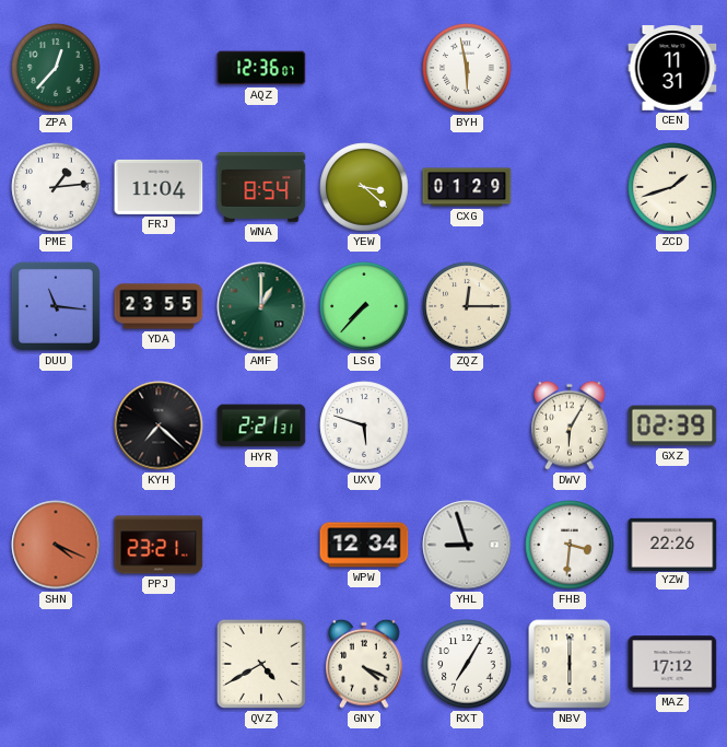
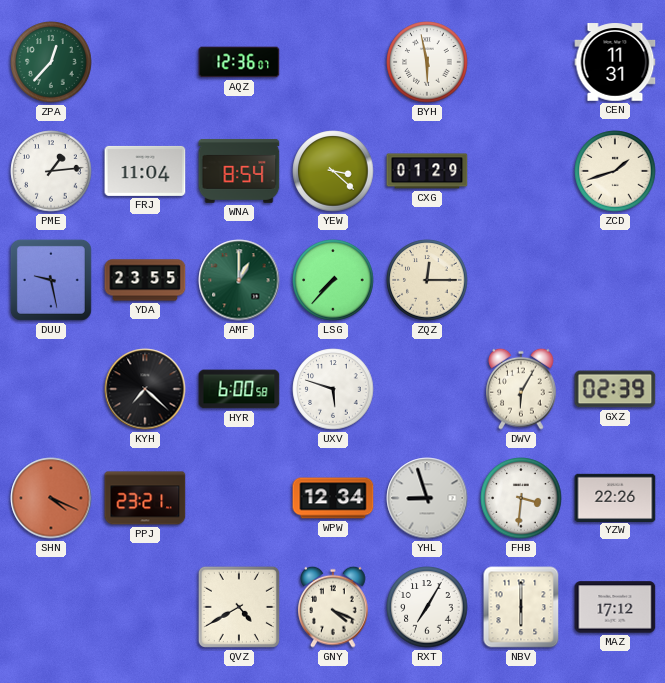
DUU: 11:16 -> 9:28
HYR: 2:21 -> 6:00
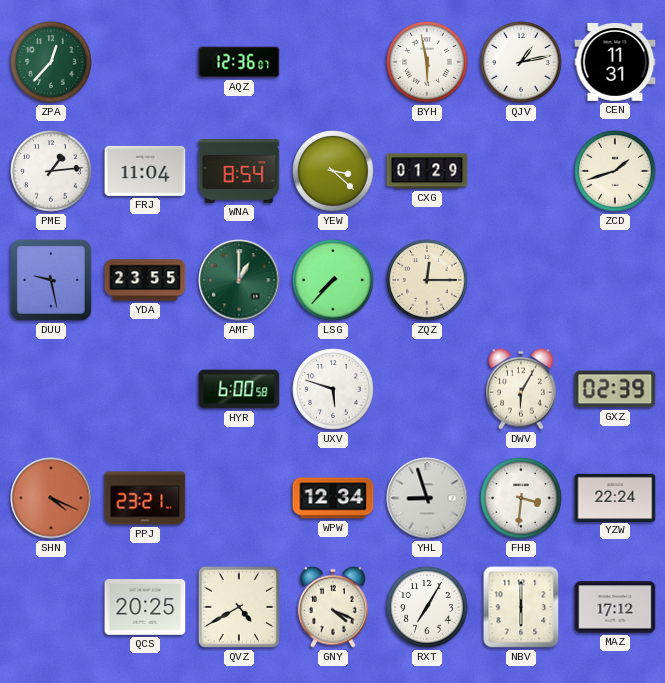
QJV: none -> 1:13
KYH: 7:22 -> none
YZW: 22:26 -> 22:24
QCS: none -> 20:25
